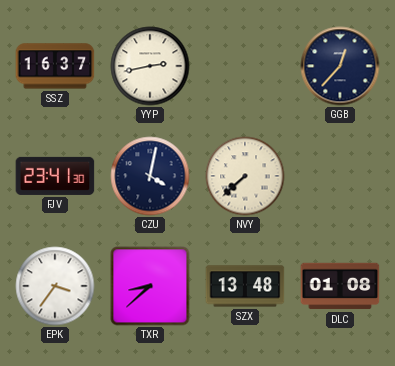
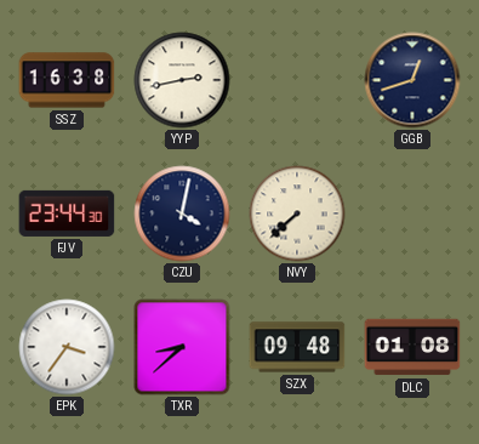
SSZ: 16:37 -> 16:38
GGB: 12:37 -> 12:42
FJV: 23:41 -> 23:44
SZX: 13:48 -> 09:48
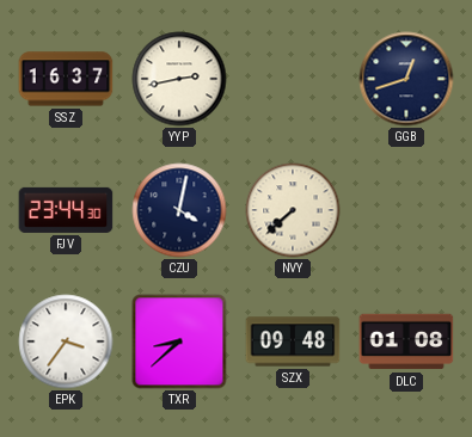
SSZ: 16:38 -> 16:37
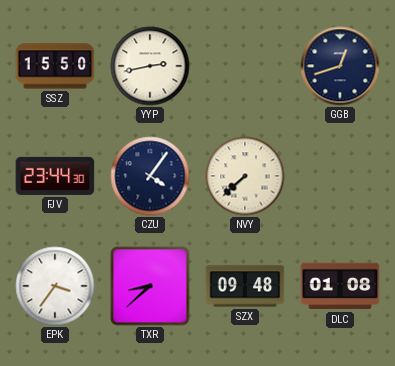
SSZ: 16:37 -> 15:50
CZU: 4:02 -> 4:06
